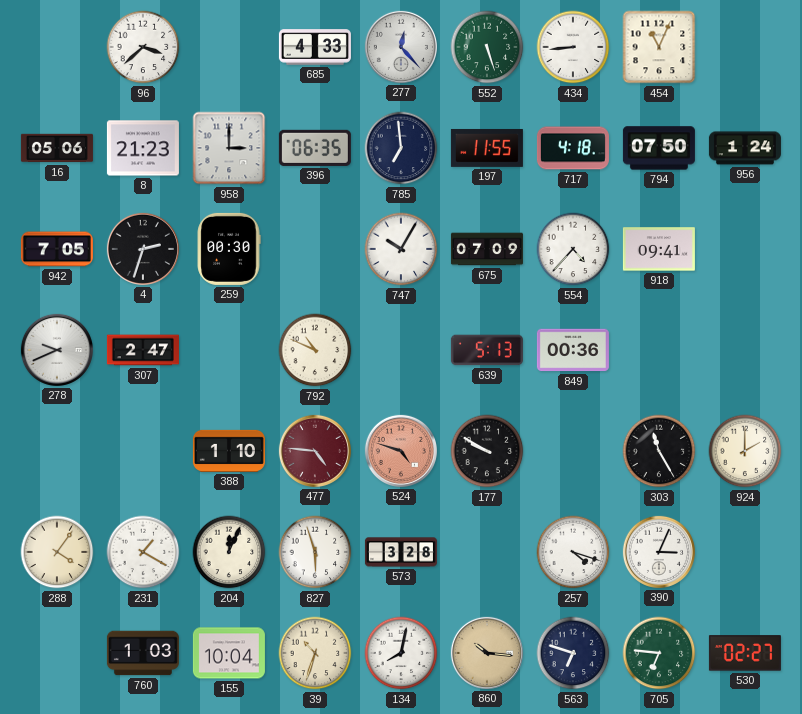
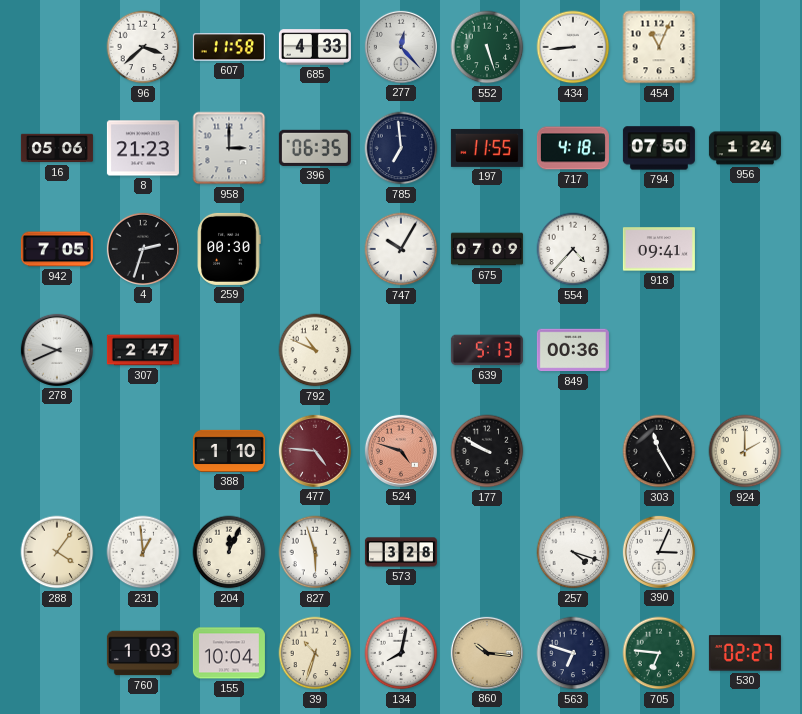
607: none -> 11:58
231: 1:20 -> 12:59
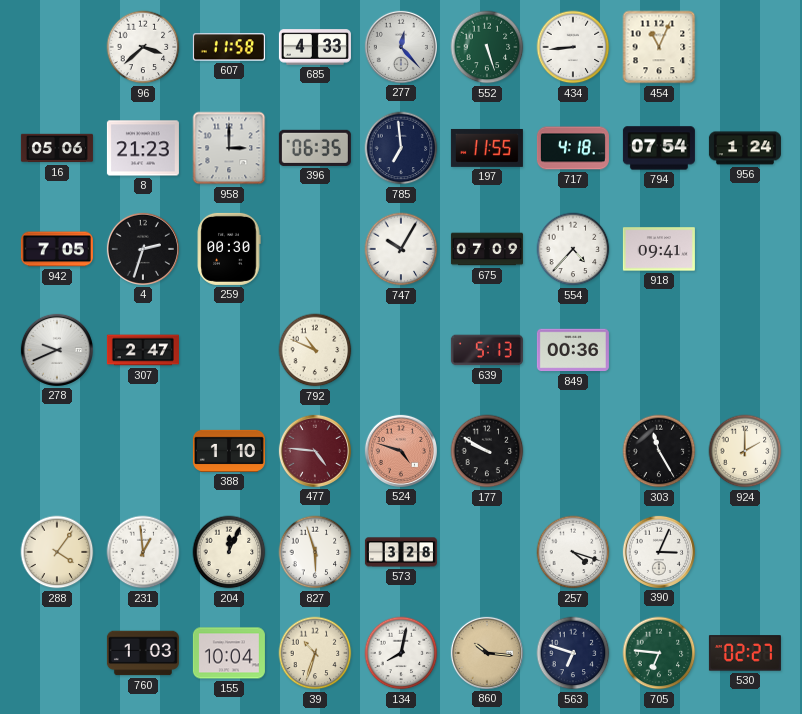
794: 07:50 -> 07:54
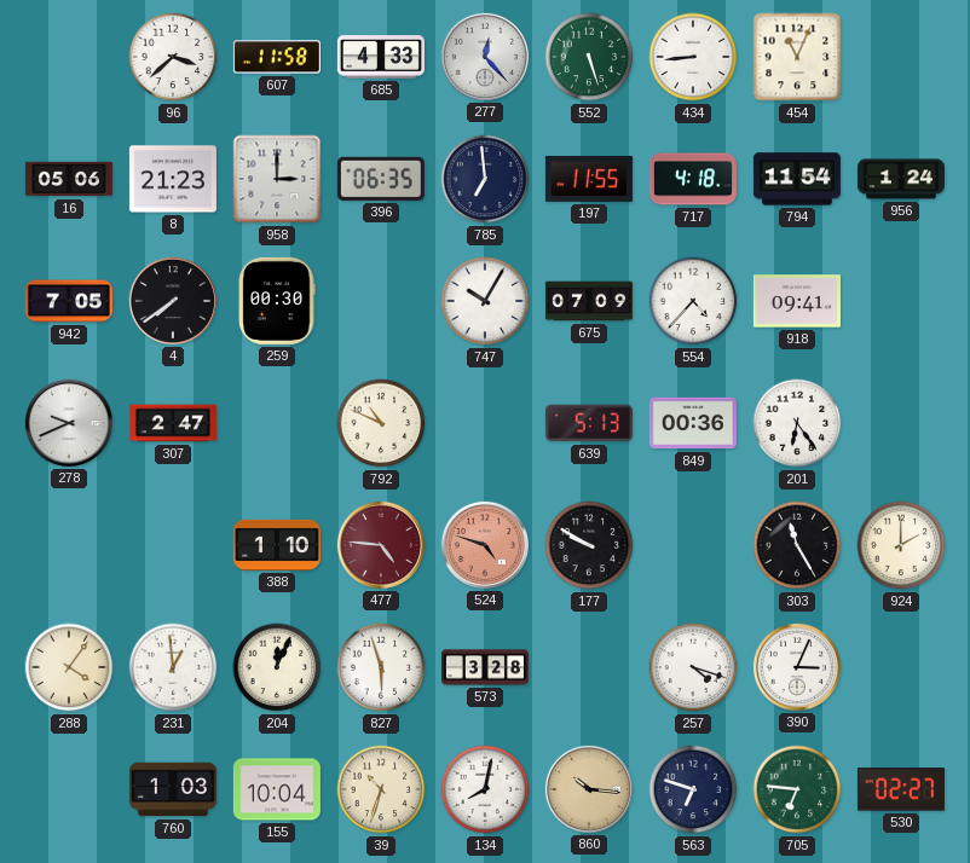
794: 07:54 -> 11:54
4: 2:33 -> 7:39
201: none -> 6:24
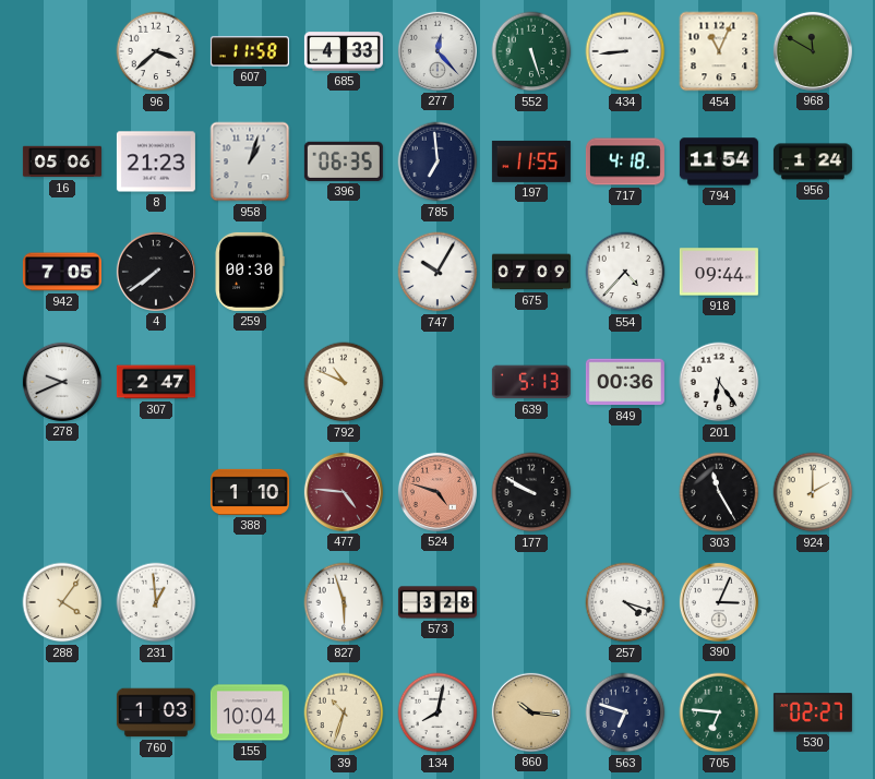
968: none -> 11:50
958: 3:00 -> 1:03
918: 09:41 -> 09:44
204: 12:04 -> none
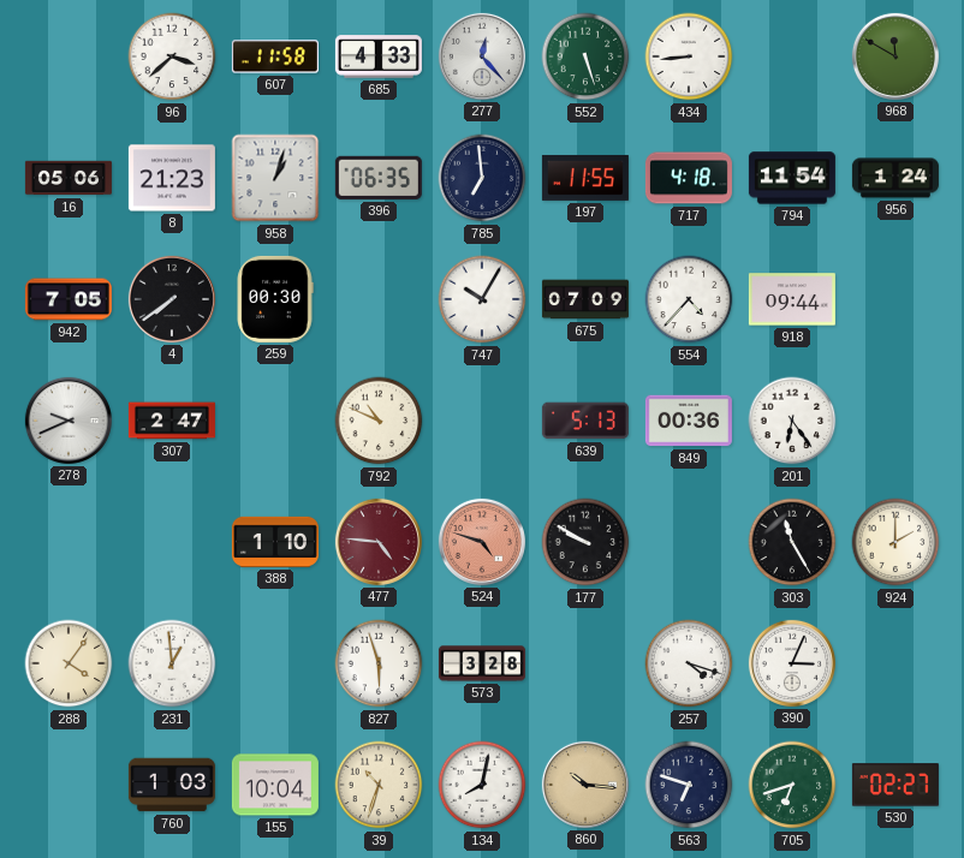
454: 11:04 -> none
705: 6:46 -> 6:42
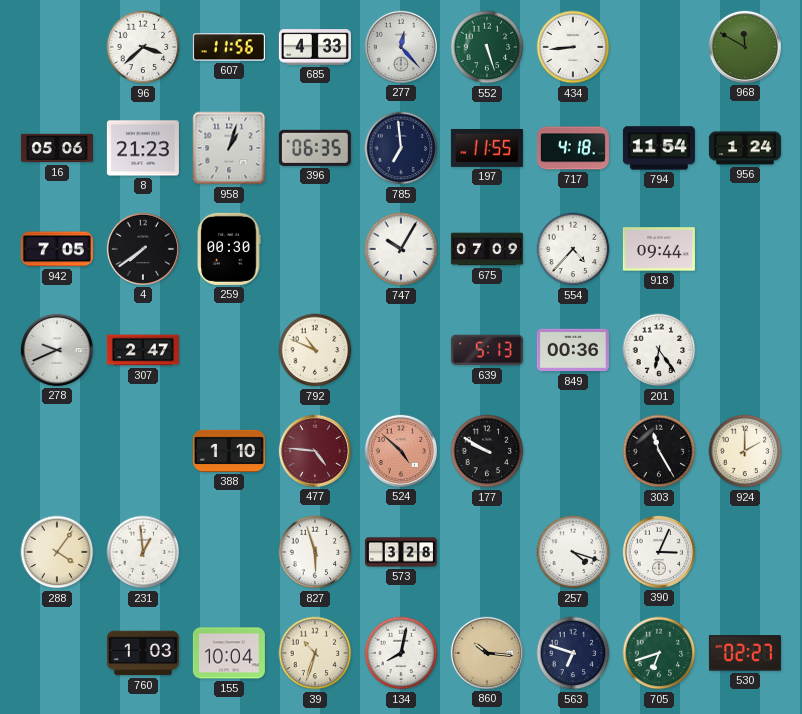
607: 11:58 -> 11:56
524: 4:48 -> 4:52
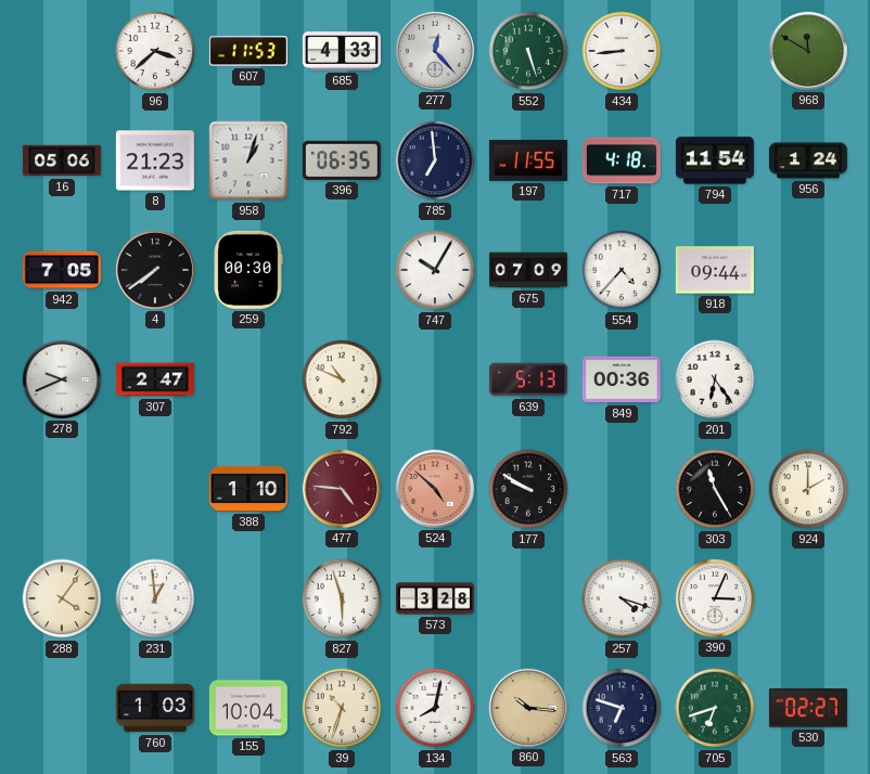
607: 11:56 -> 11:53
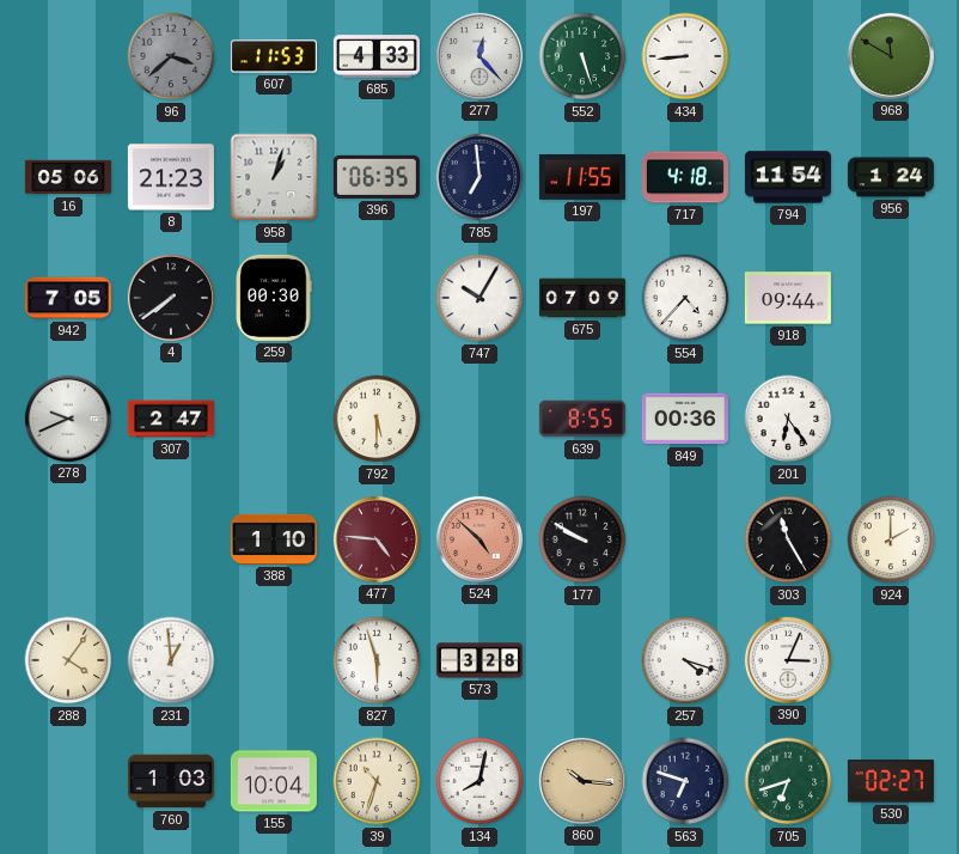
96 dial: white -> grey
792: 10:49 -> 5:30
639: 5:13 -> 8:55
